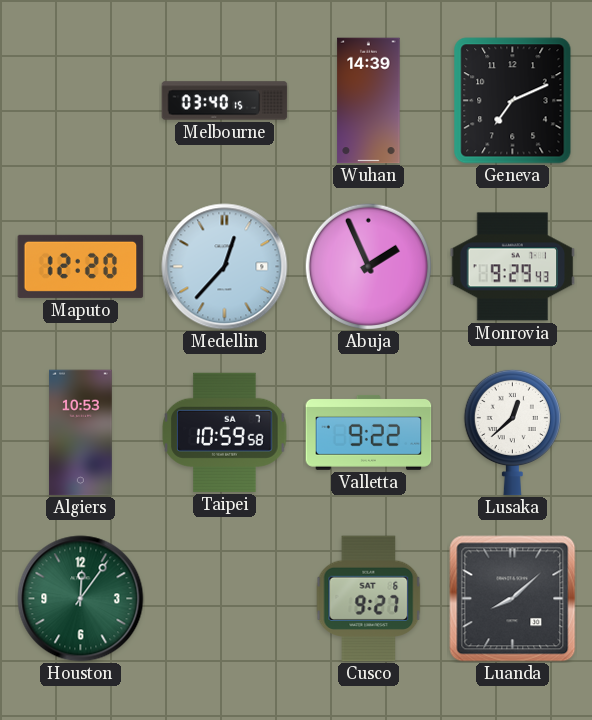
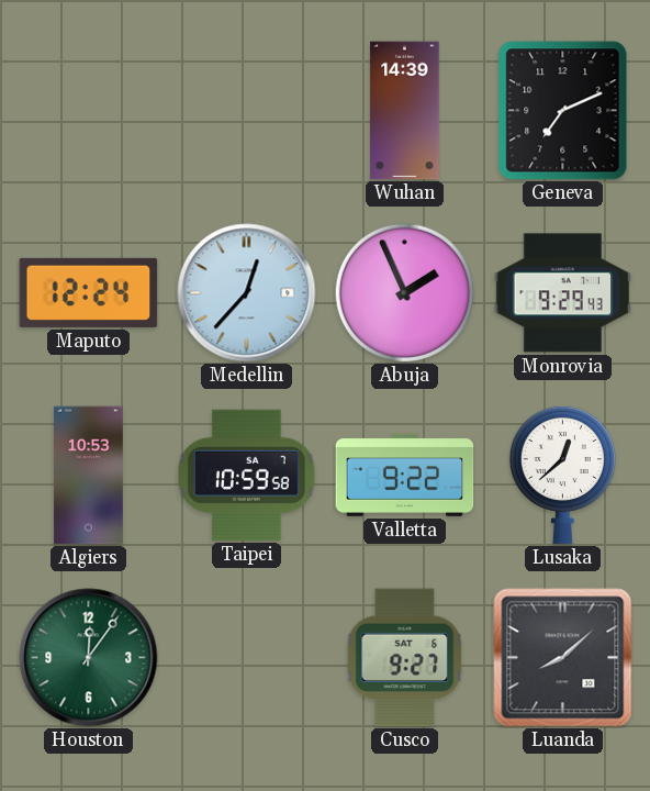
Melbourne: 03:40 -> none
Maputo: 12:20 -> 12:24
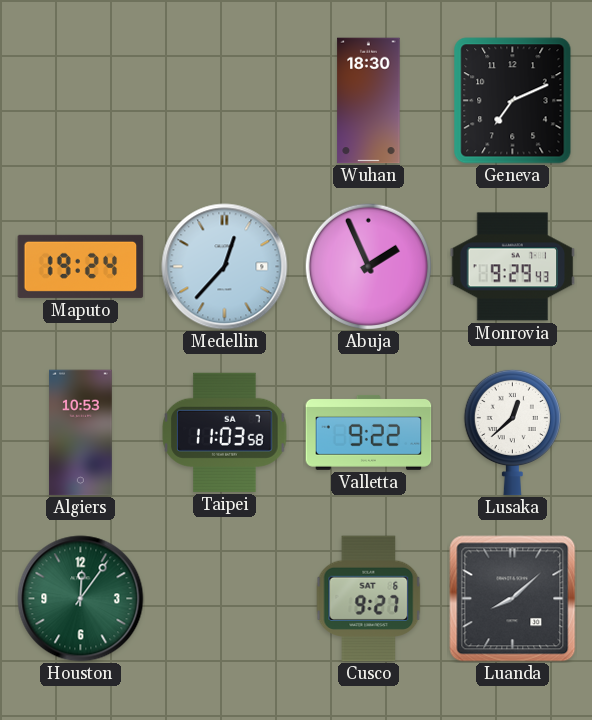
Wuhan: 14:39 -> 18:30
Maputo: 12:24 -> 19:24
Taipei: 10:59 -> 11:03
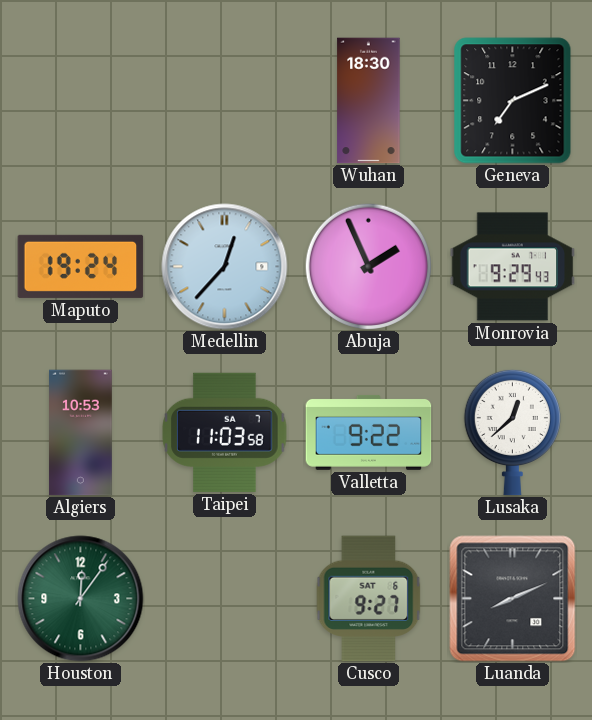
Luanda: 8:08 -> 8:11
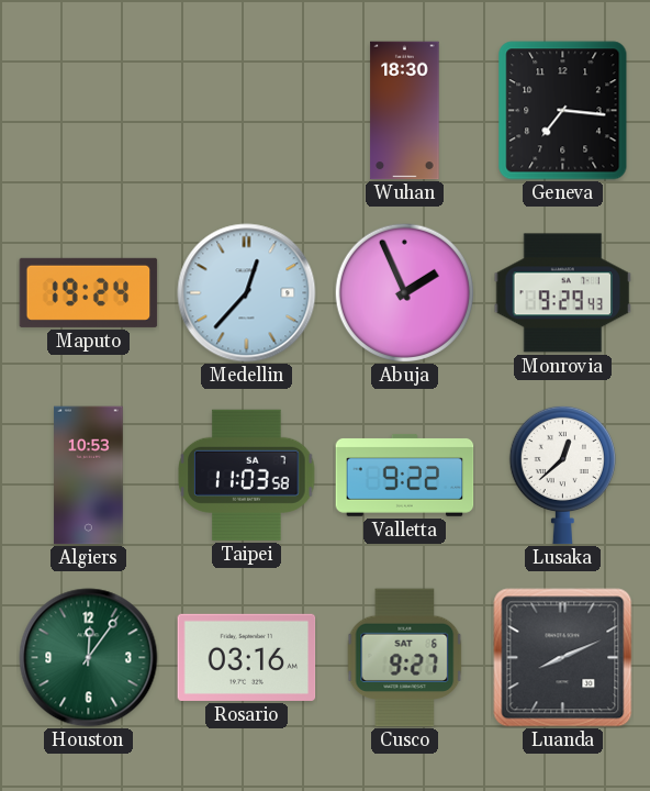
Geneva: 7:11 -> 7:16
Rosario: none -> 03:16
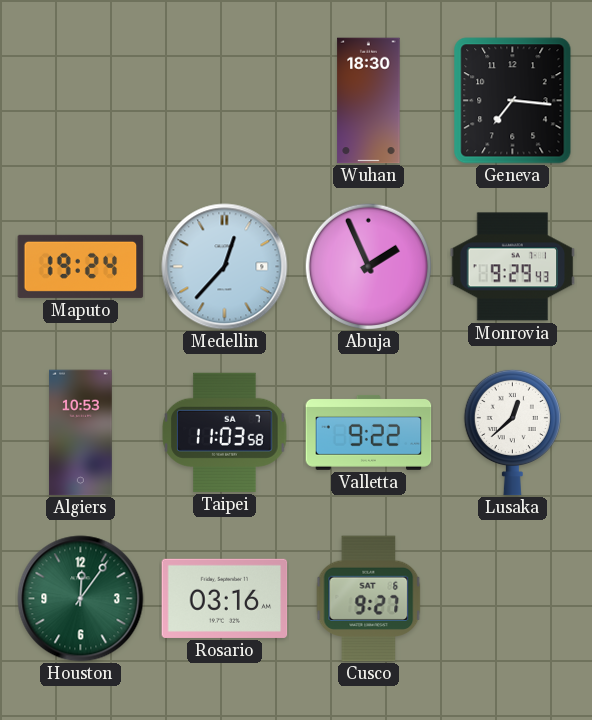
Luanda: 8:11 -> none
